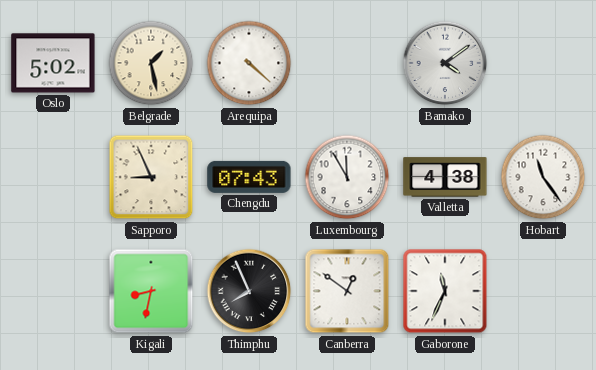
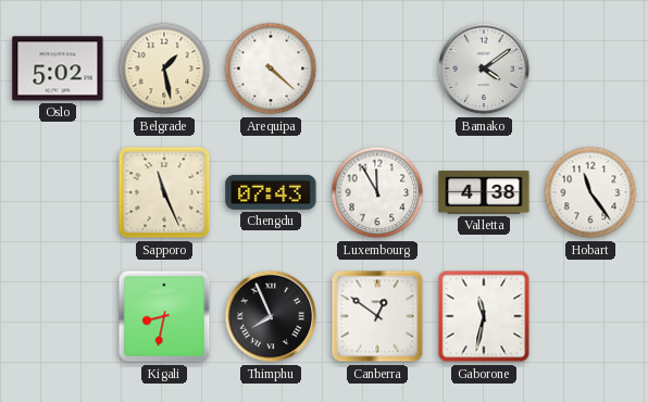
Sapporo: 8:56 -> 11:26
Gaborone: 11:34 -> 11:32
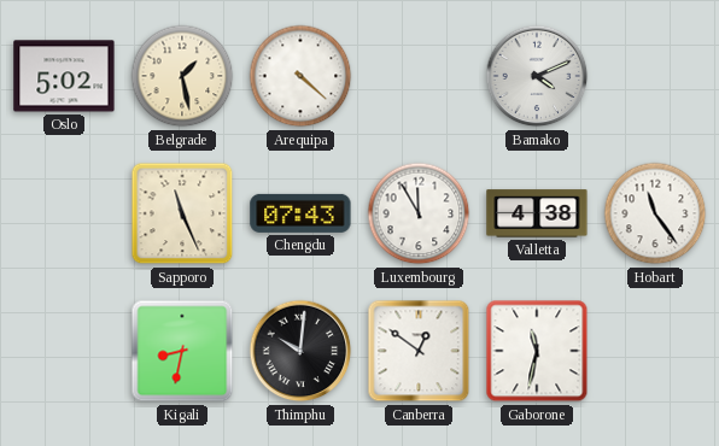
Bamako: 4:09 -> 4:11
Thimphu: 7:56 -> 10:01
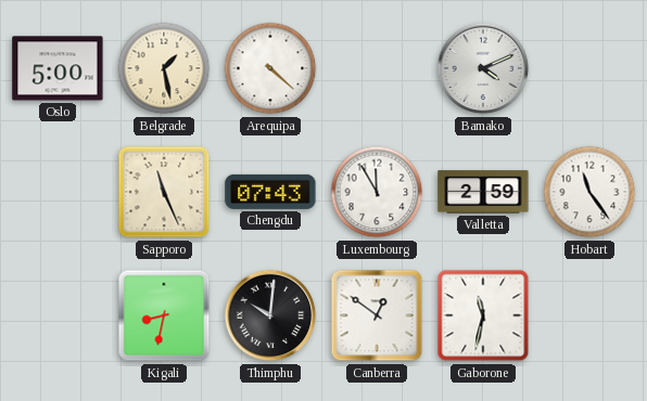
Oslo: 5:02 -> 5:00
Valletta: 4:38 -> 2:59
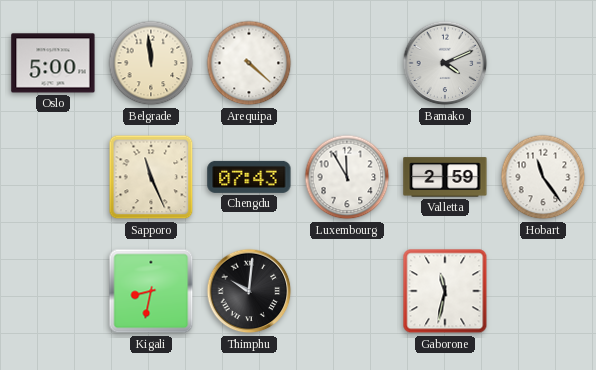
Belgrade: 1:28 -> 11:59
Canberra: 12:51 -> none
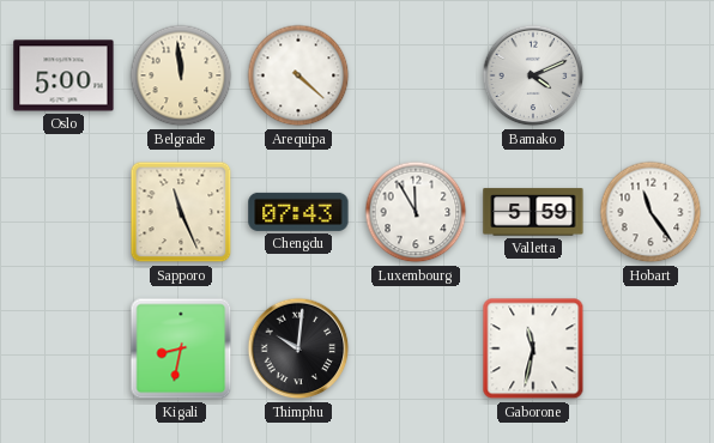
Valletta: 2:59 -> 5:59
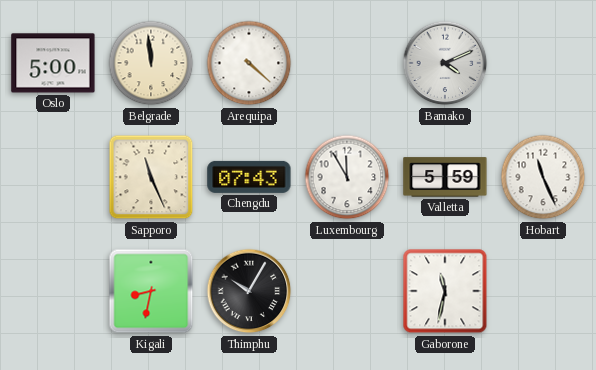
Hobart: 11:24 -> 11:26
Thimphu: 10:01 -> 10:05
